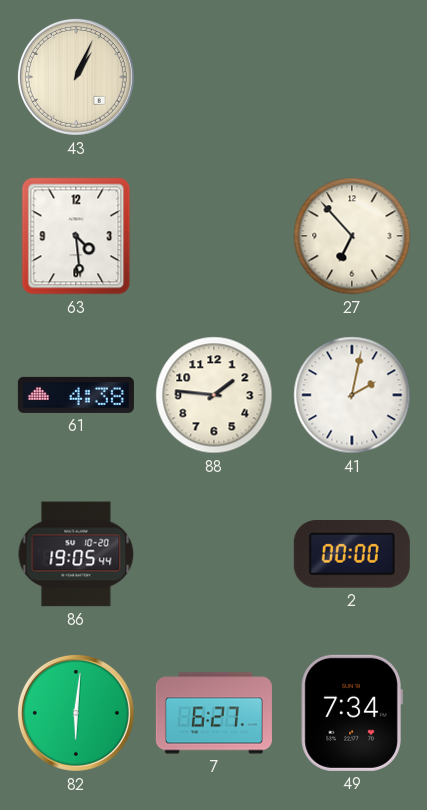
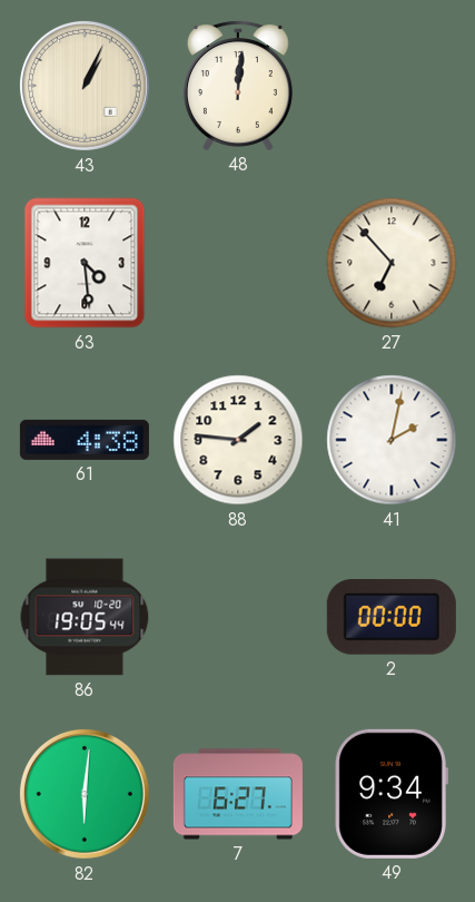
48: none -> 12:01
49: 7:34 -> 9:34
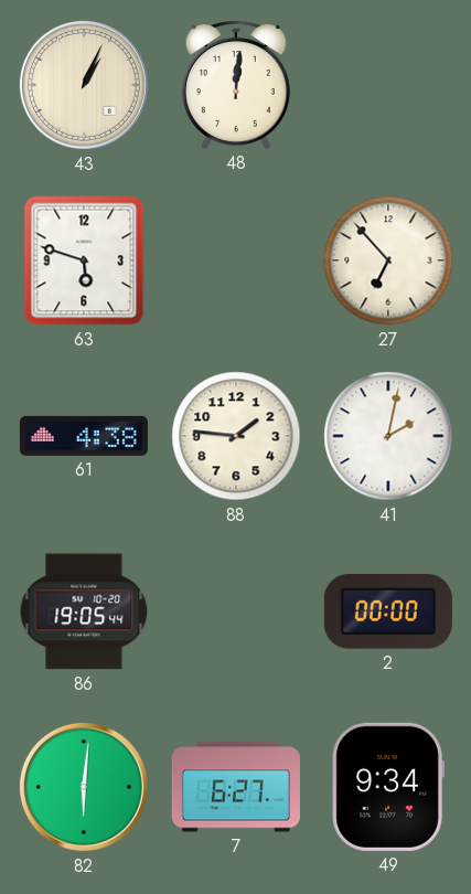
63: 4:29 -> 5:48
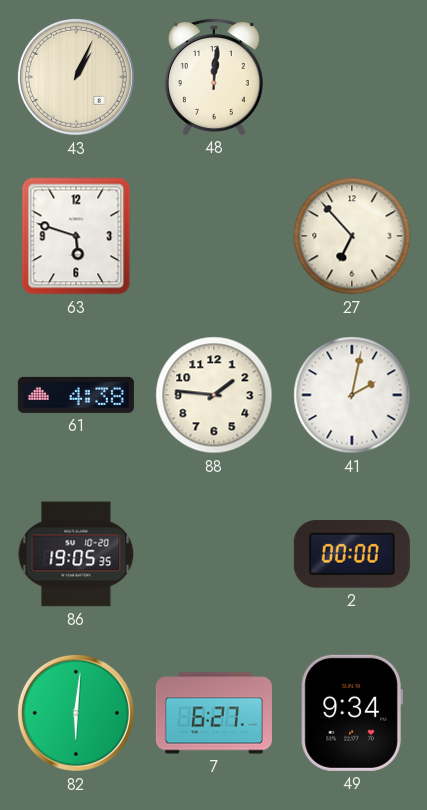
86: 19:05:44 -> 19:05:35
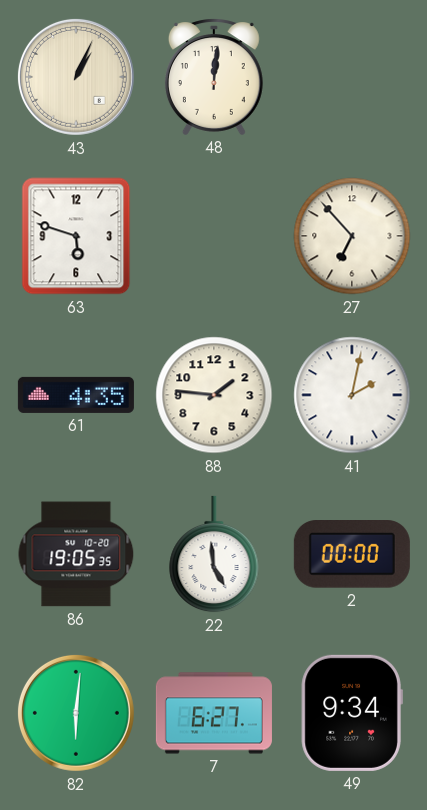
61: 4:38 -> 4:35
22: none -> 4:59
